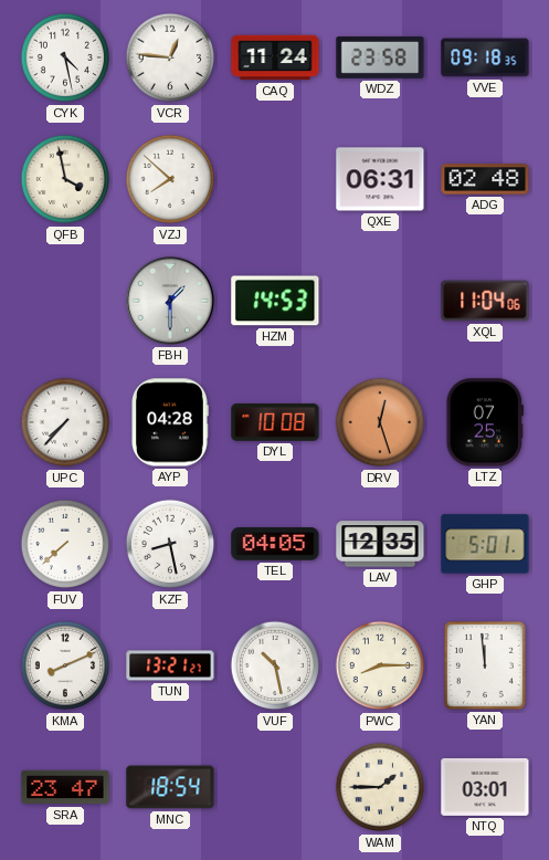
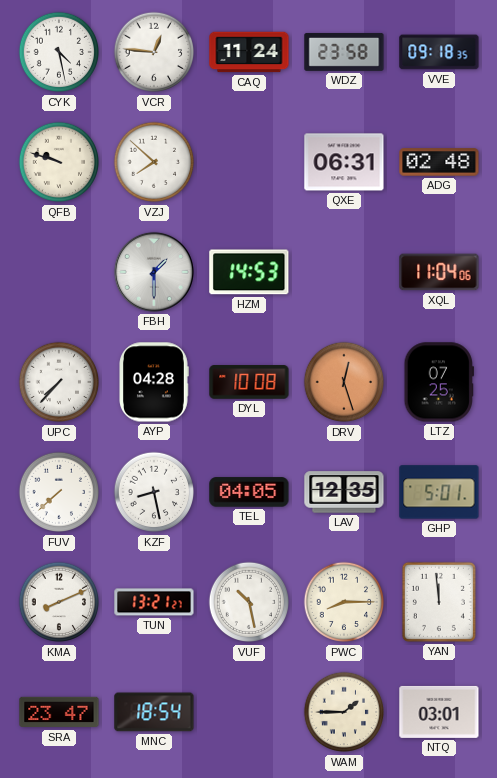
QFB: 3:58 -> 9:48
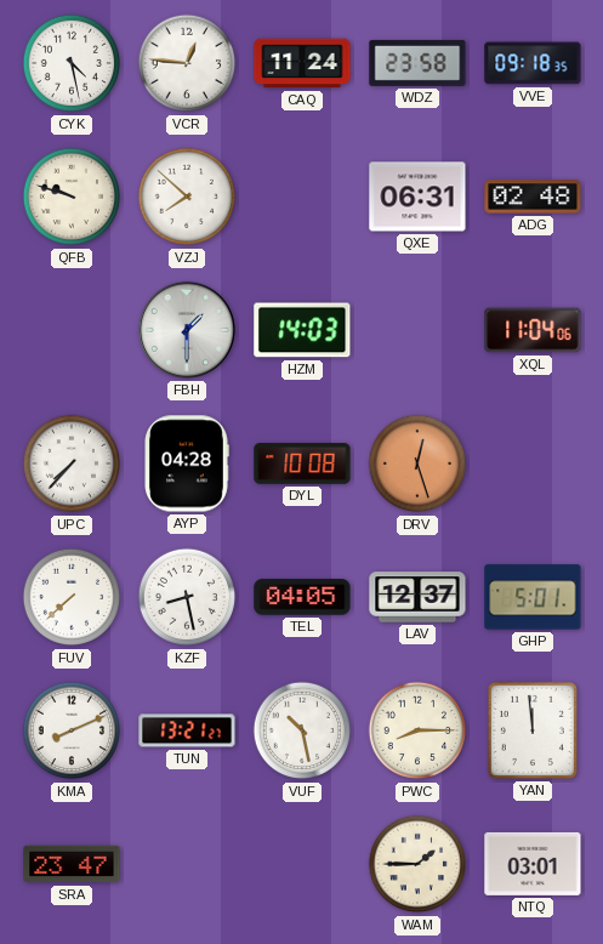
HZM: 14:53 -> 14:03
LTZ: 07:25 -> none
LAV: 12:35 -> 12:37
MNC: 18:54 -> none
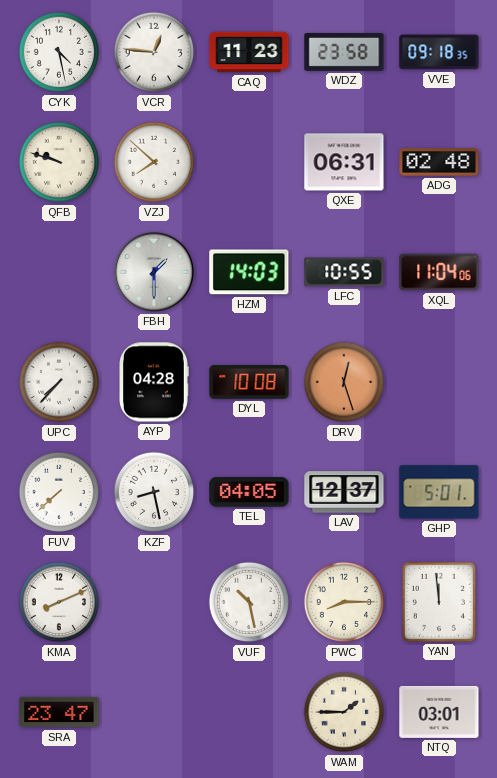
CAQ: 11:24 -> 11:23
LFC: none -> 10:55
TUN: 13:21 -> none
